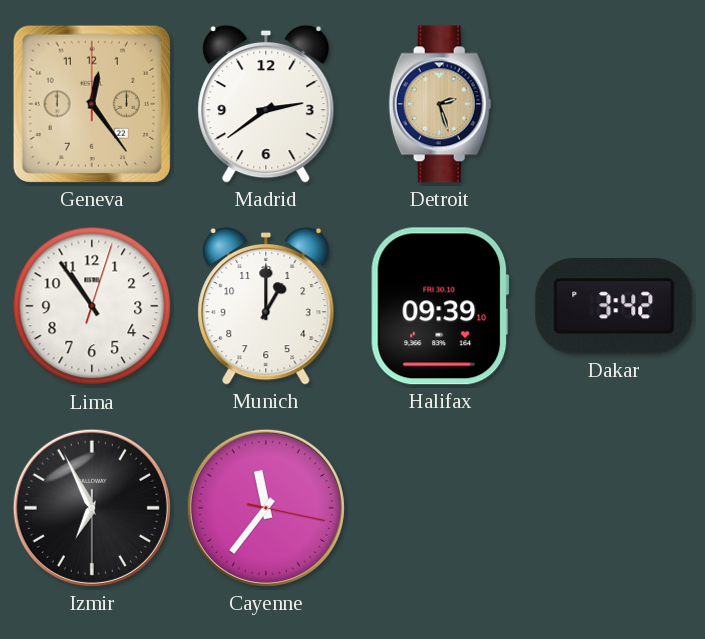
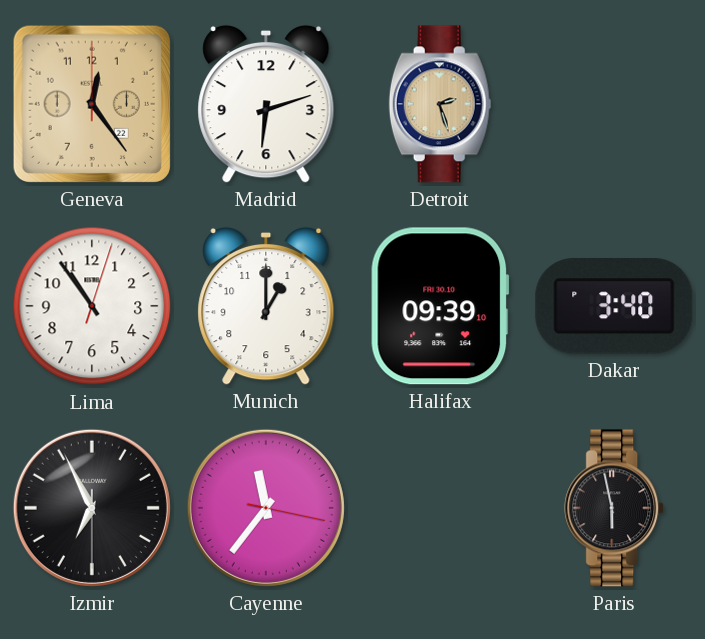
Madrid: 2:39 -> 6:12
Dakar: 3:42 -> 3:40
Paris: none -> 5:58
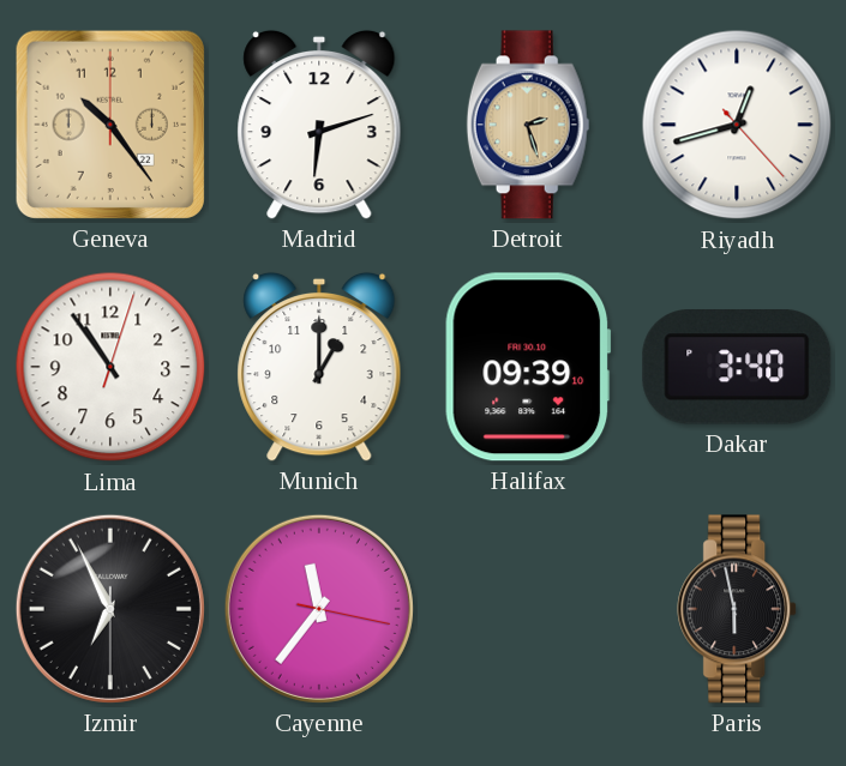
Geneva: 12:24 -> 10:24
Riyadh: none -> 12:42
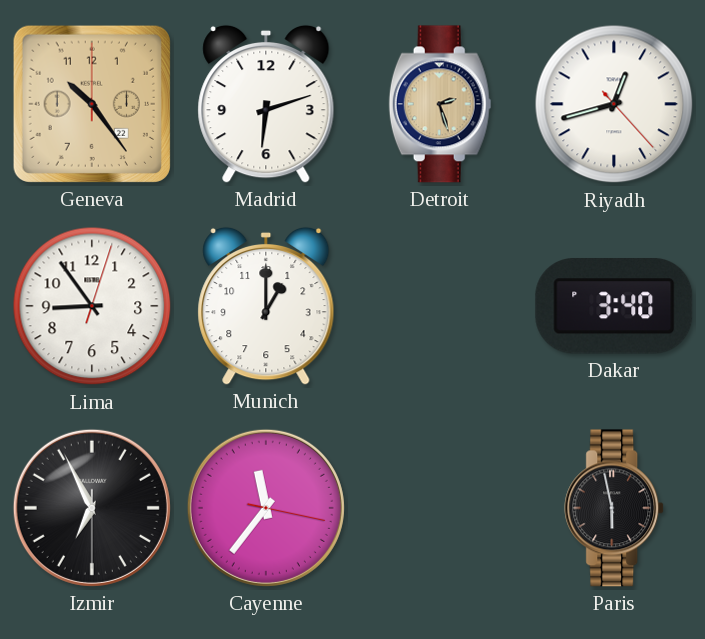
Lima: 10:54 -> 8:54
Halifax: 09:39 -> none
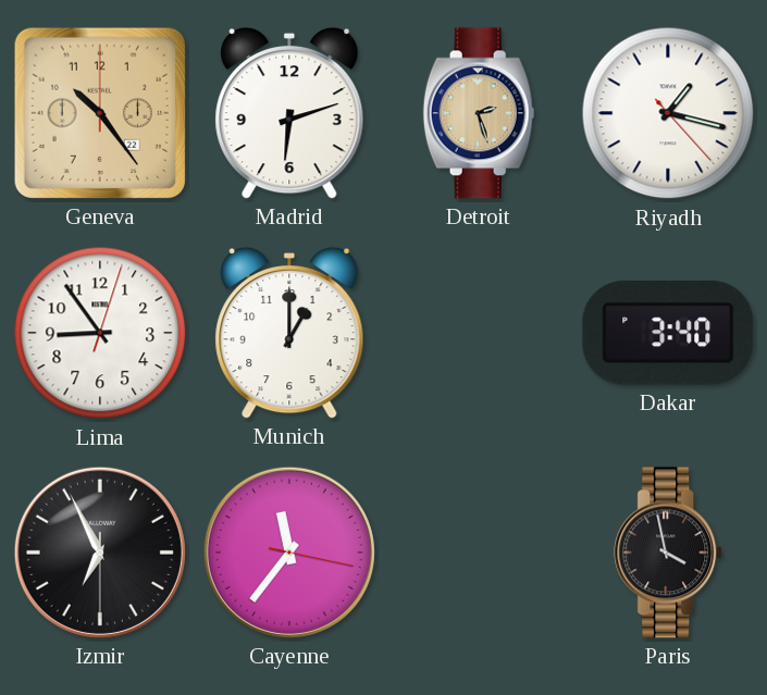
Riyadh: 12:42 -> 1:17
Paris: 5:58 -> 3:58
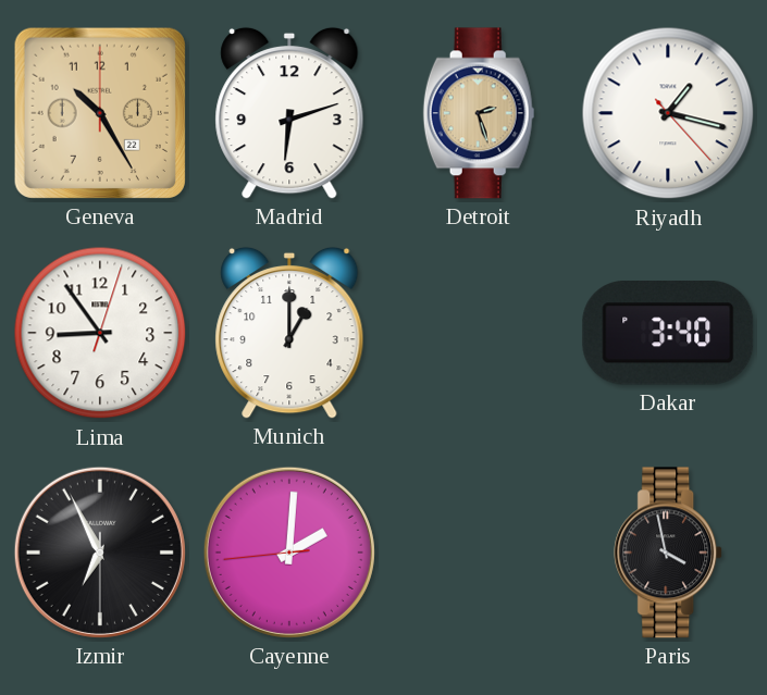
Geneva: 10:24 -> 10:25
Cayenne: 11:36 -> 2:00
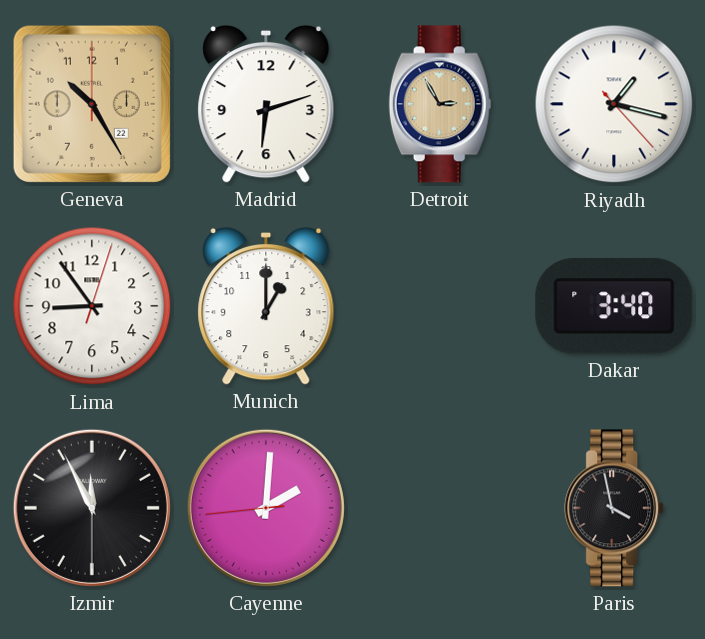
Detroit: 2:27 -> 2:55
Izmir: 6:55 -> 11:55
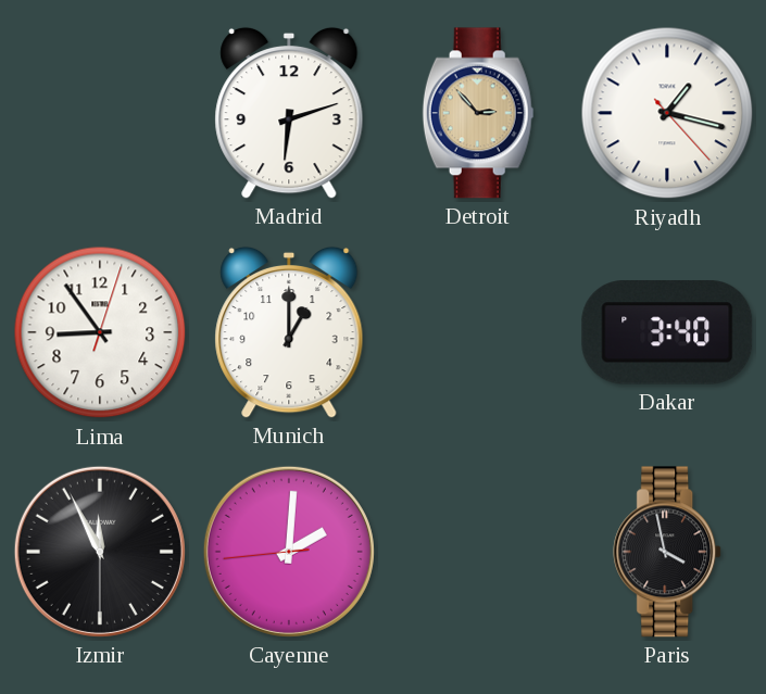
Geneva: 10:25 -> none
Detroit: 2:55 -> 2:53
